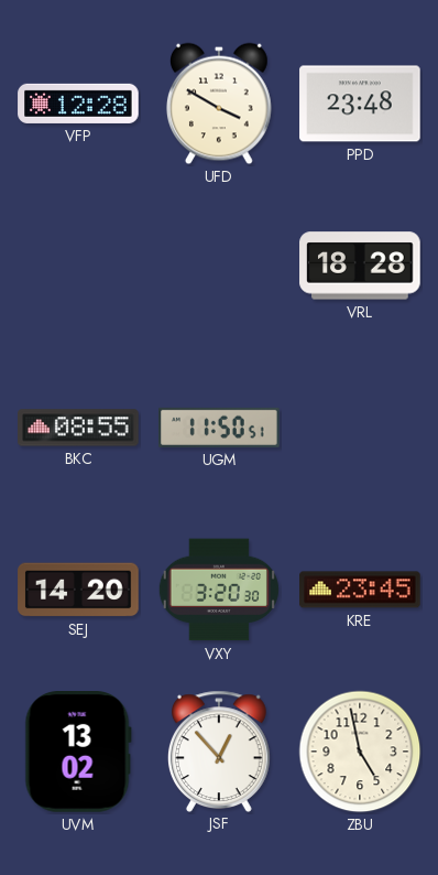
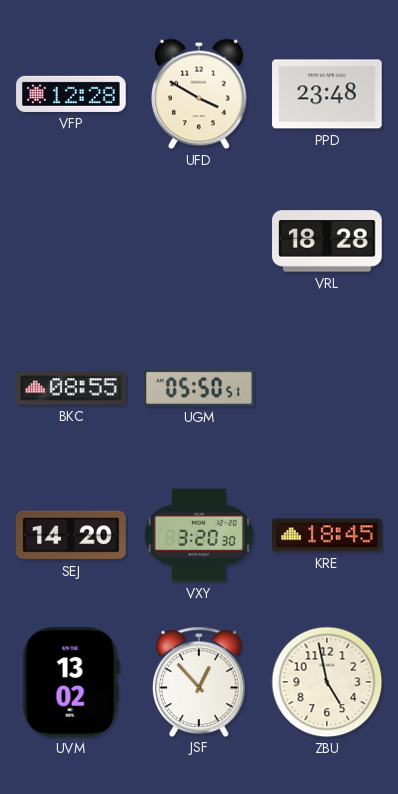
UGM: 11:50 -> 05:50
KRE: 23:45 -> 18:45
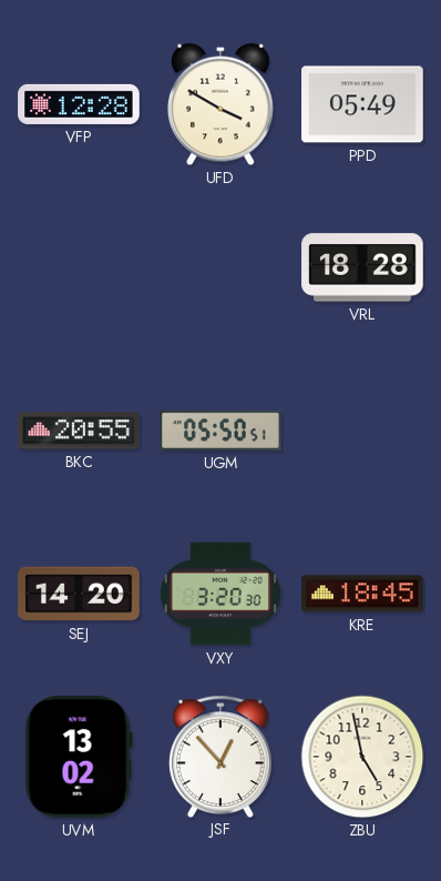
PPD: 23:48 -> 05:49
BKC: 08:55 -> 20:55
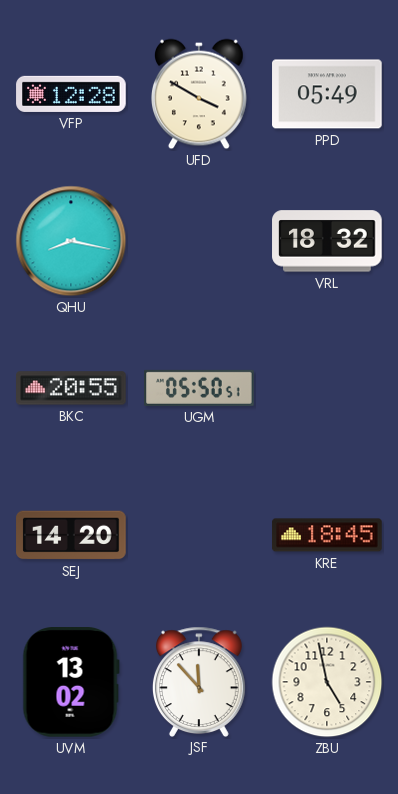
QHU: none -> 8:17
VRL: 18:28 -> 18:32
VXY: 3:20 -> none
JSF: 12:53 -> 11:53
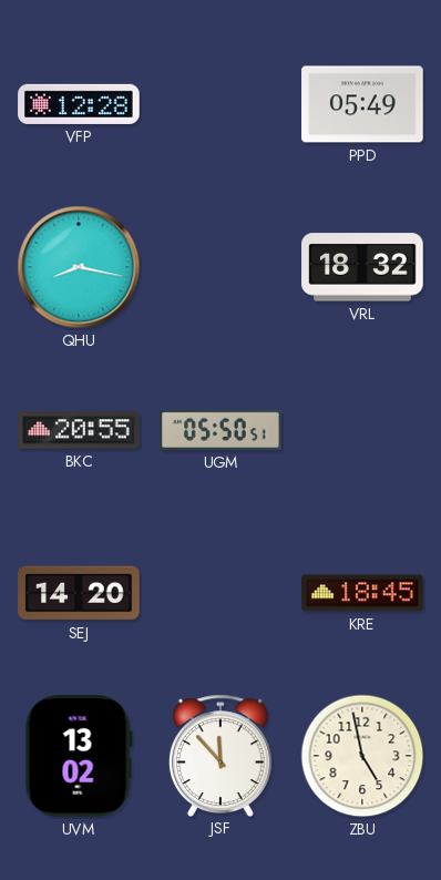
UFD: 3:50 -> none
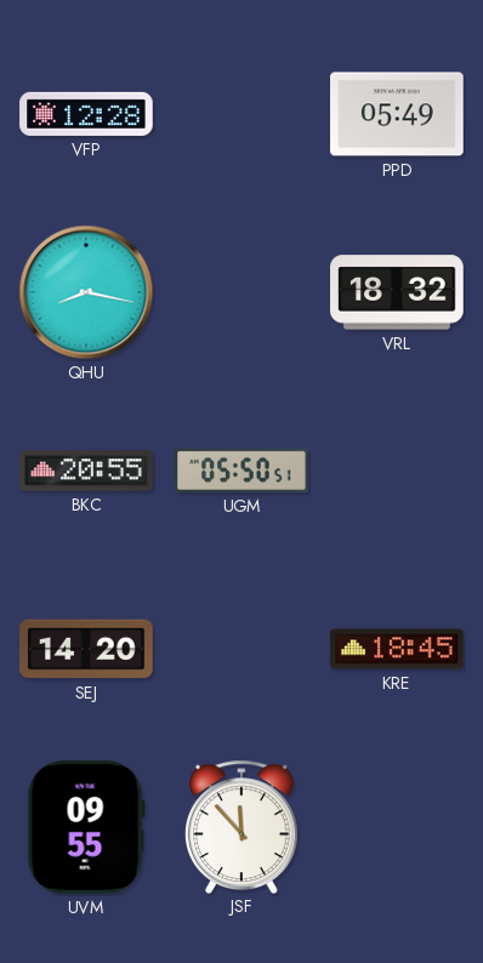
UVM: 13:02 -> 09:55
ZBU: 4:58 -> none
